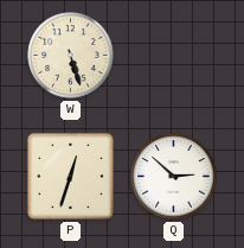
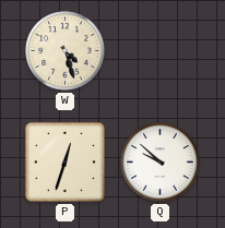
W: 5:27 -> 4:27
Q: 2:52 -> 9:52
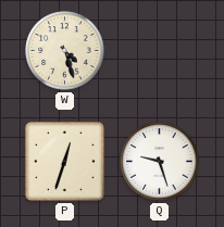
Q: 9:52 -> 9:27
